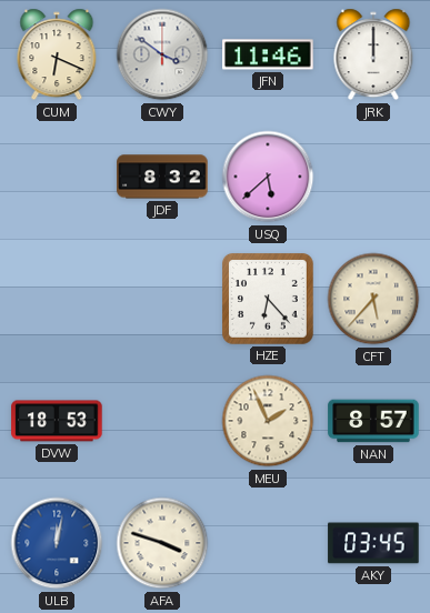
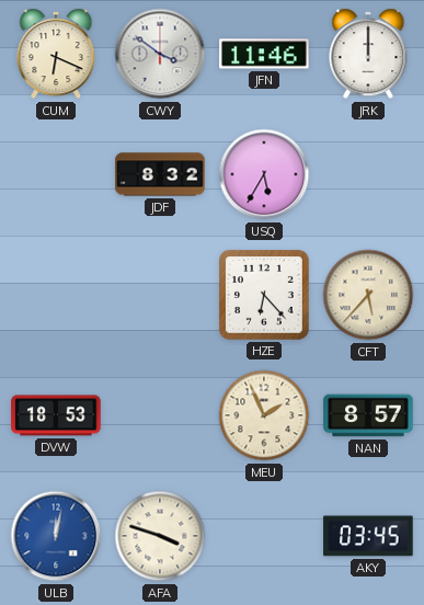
USQ: 5:38 -> 5:35
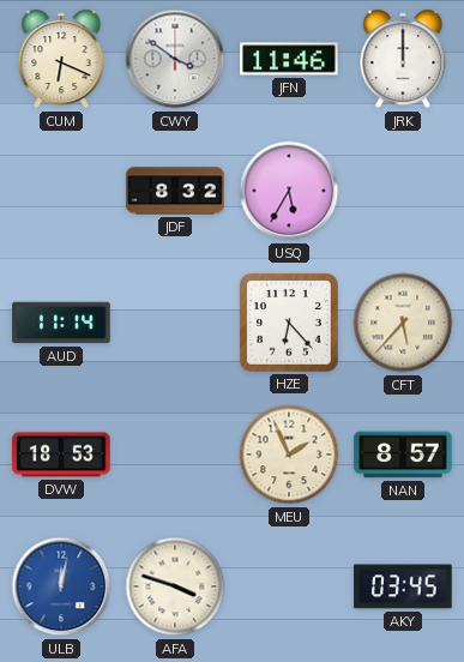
AUD: none -> 11:14
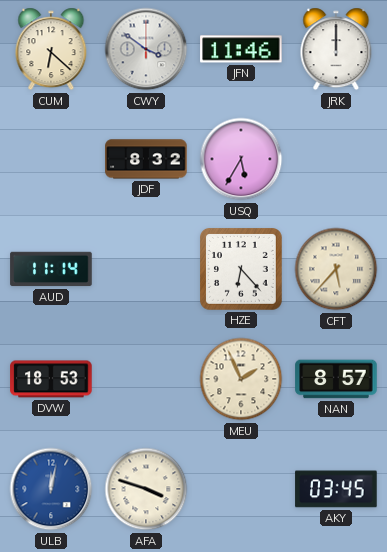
CUM: 6:19 -> 6:22
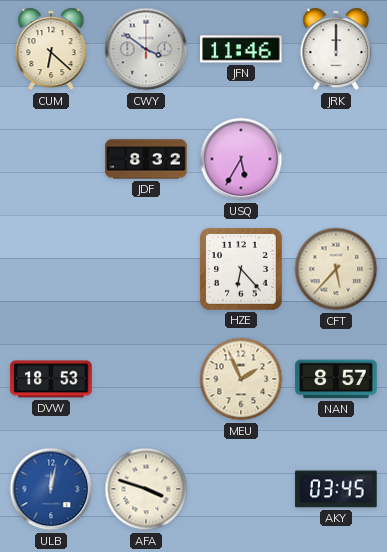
AUD: 11:14 -> none
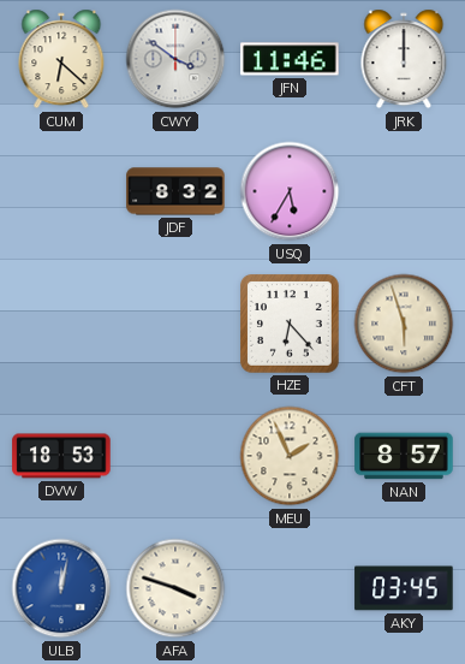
CFT: 5:37 -> 5:57
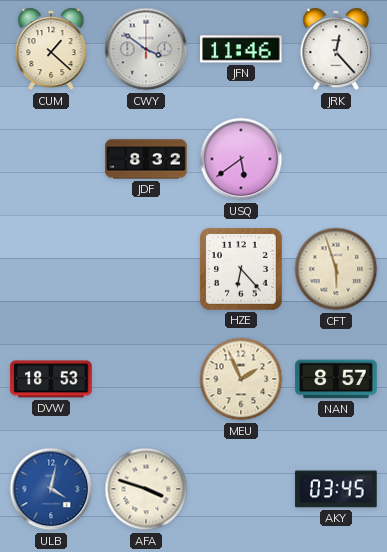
CUM: 6:22 -> 1:22
JRK: 12:00 -> 12:23
USQ: 5:35 -> 5:39
ULB: 12:02 -> 4:02
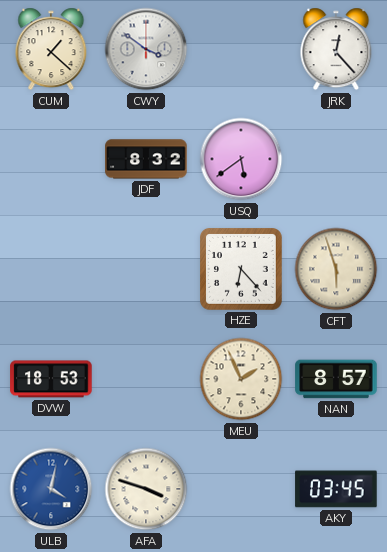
JFN: 11:46 -> none
